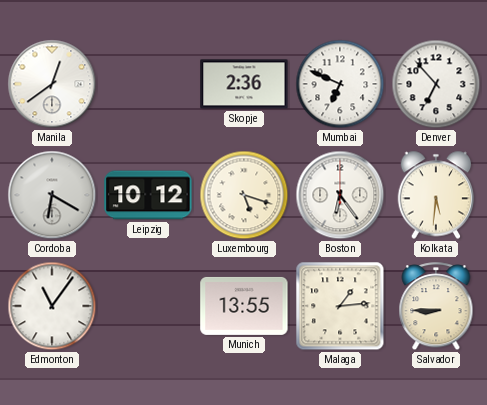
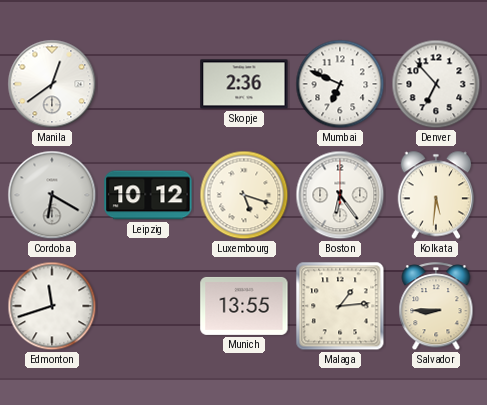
Edmonton: 11:06 -> 11:42
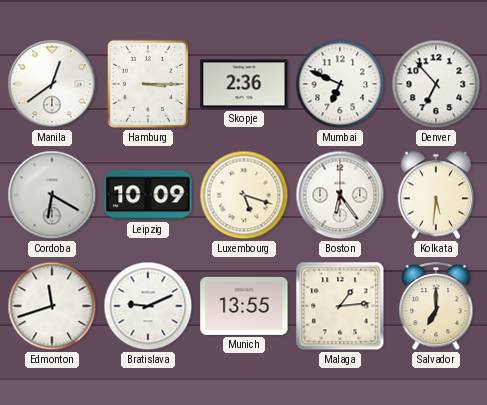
Hamburg: none -> 3:15
Leipzig: 10:12 -> 10:09
Bratislava: none -> 9:11
Salvador: 8:45 -> 7:00
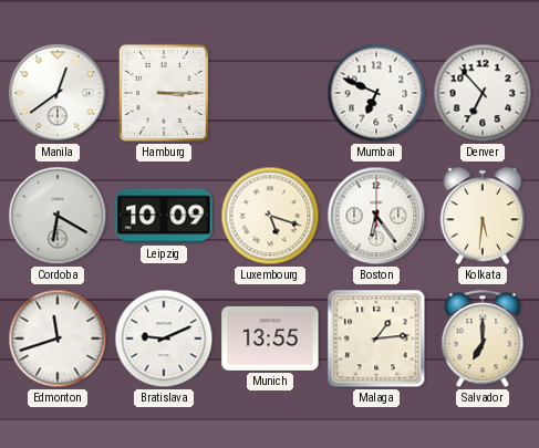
Skopje: 2:36 -> none
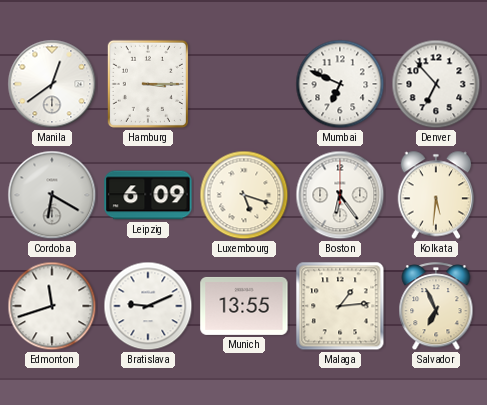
Leipzig: 10:09 -> 6:09
Salvador: 7:00 -> 6:56
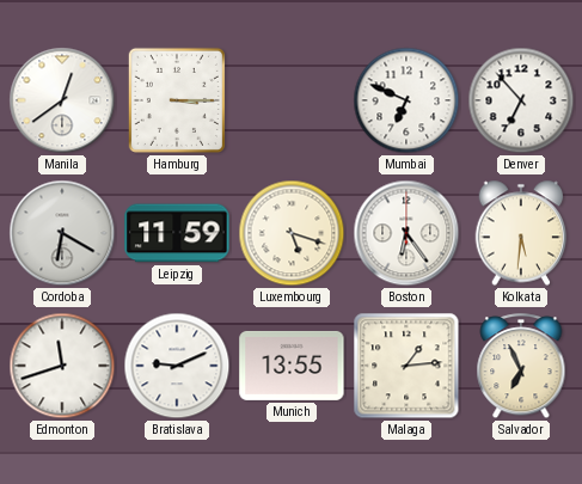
Leipzig: 6:09 -> 11:59
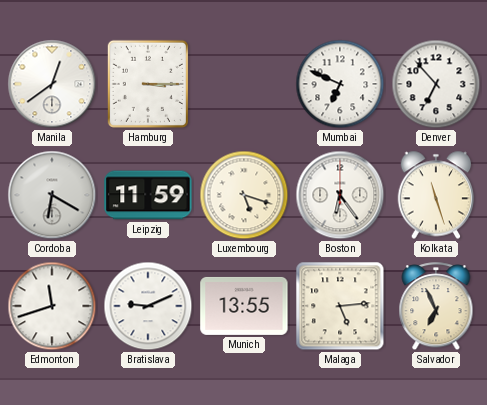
Kolkata: 5:31 -> 11:27
Malaga: 1:14 -> 5:14
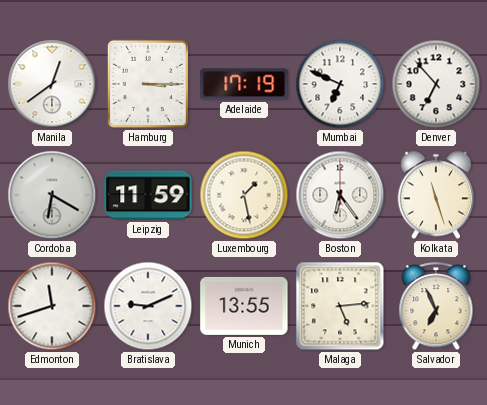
Adelaide: none -> 17:19
Luxembourg: 5:18 -> 1:28
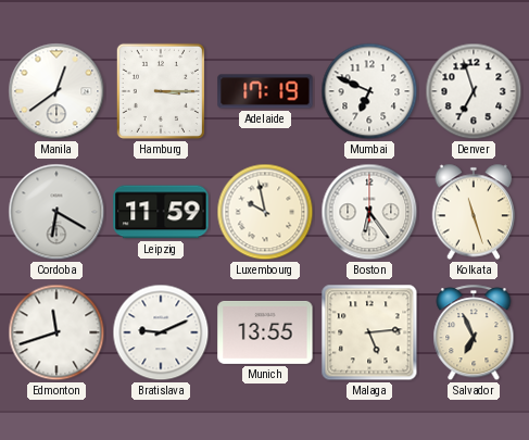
Denver: 6:53 -> 6:57
Luxembourg: 1:28 -> 9:58
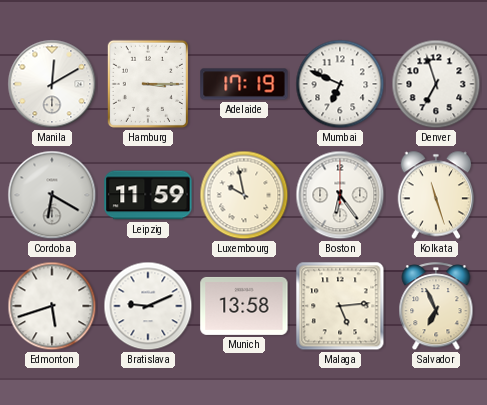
Manila: 12:39 -> 12:10
Edmonton: 11:42 -> 5:42
Munich: 13:55 -> 13:58
